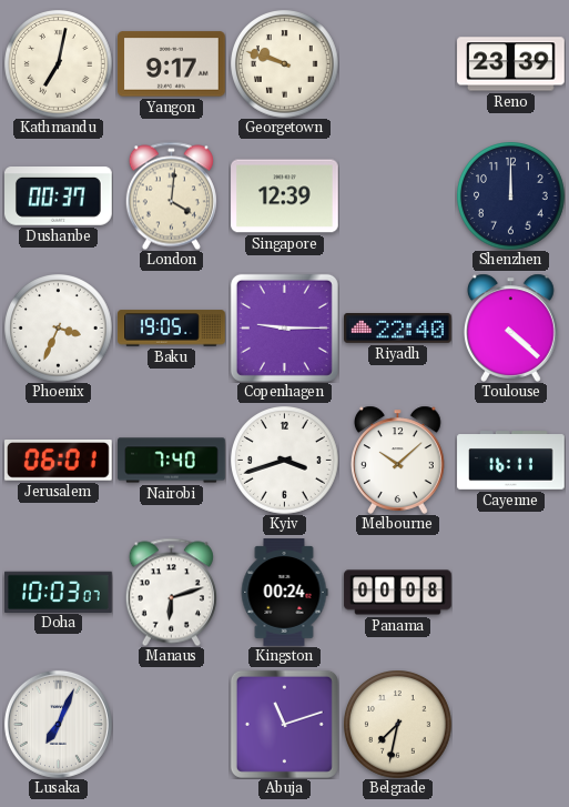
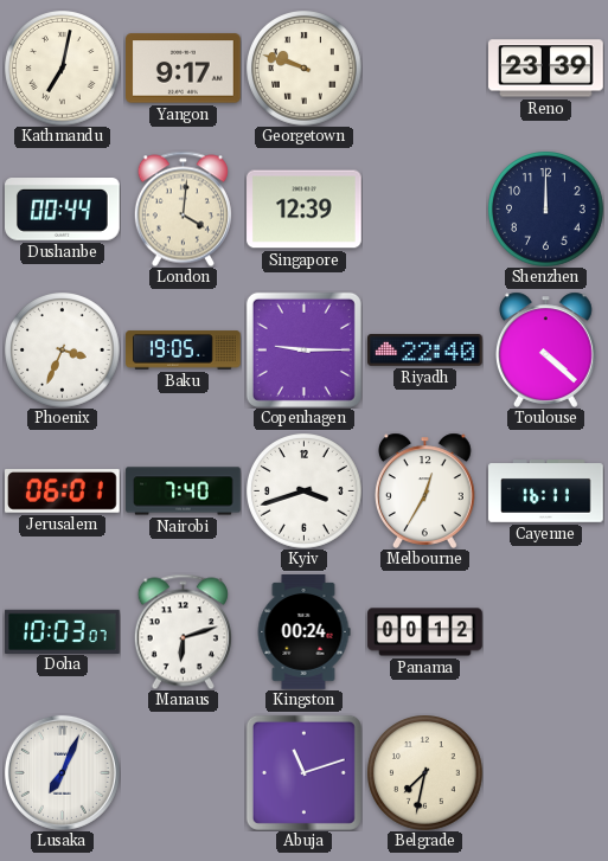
Dushanbe: 00:37 -> 00:44
Melbourne: 10:08 -> 12:35
Panama: 00:08 -> 00:12
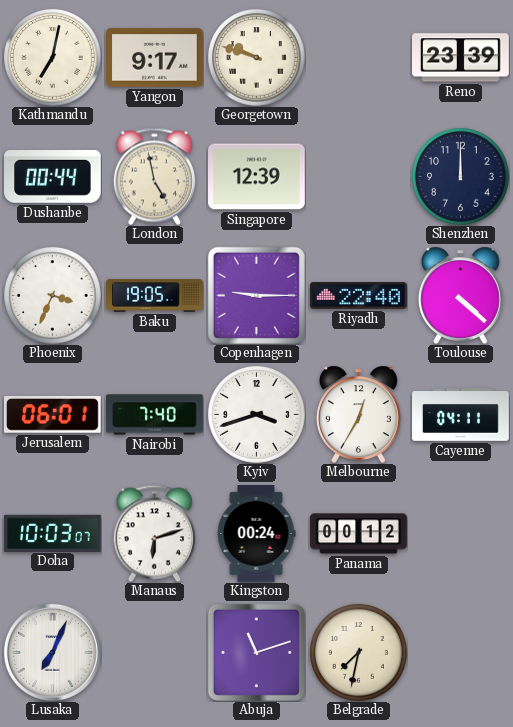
London: 4:01 -> 4:58
Cayenne: 16:11 -> 04:11
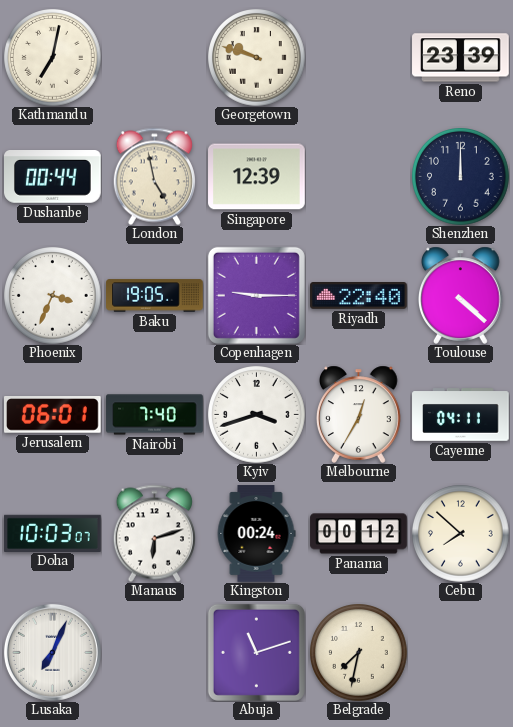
Yangon: 9:17 -> none
Cebu: none -> 7:52
